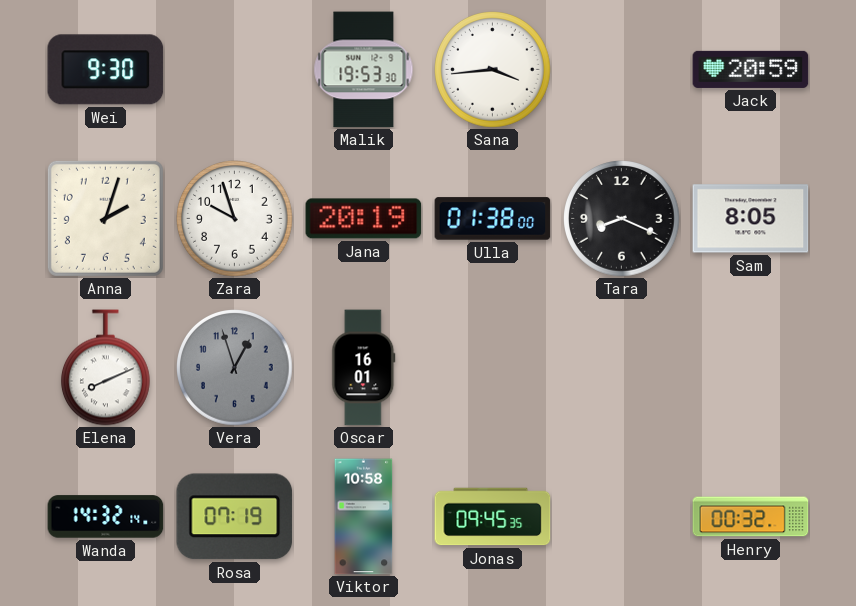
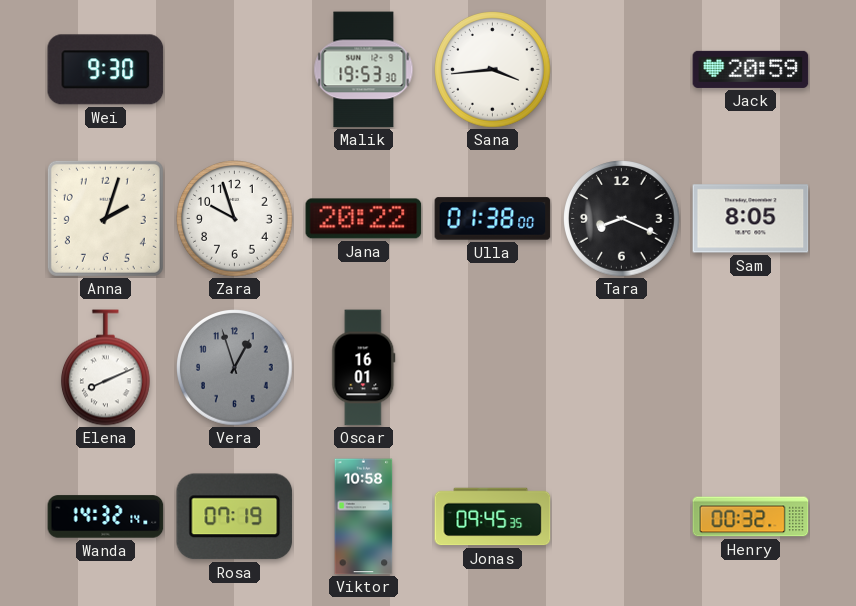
Jana: 20:19 -> 20:22
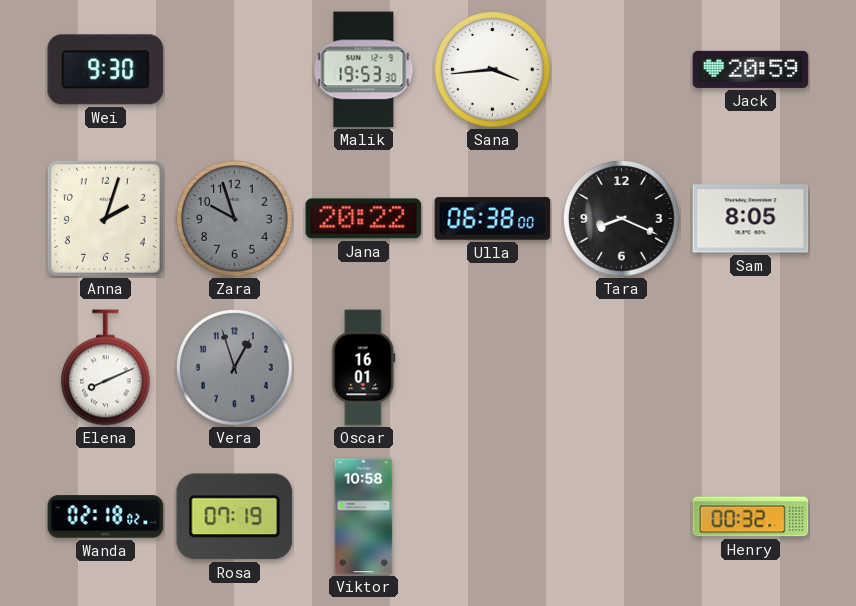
Zara dial: white -> grey
Ulla: 01:38 -> 06:38
Wanda: 14:32 -> 02:18
Jonas: 09:45 -> none
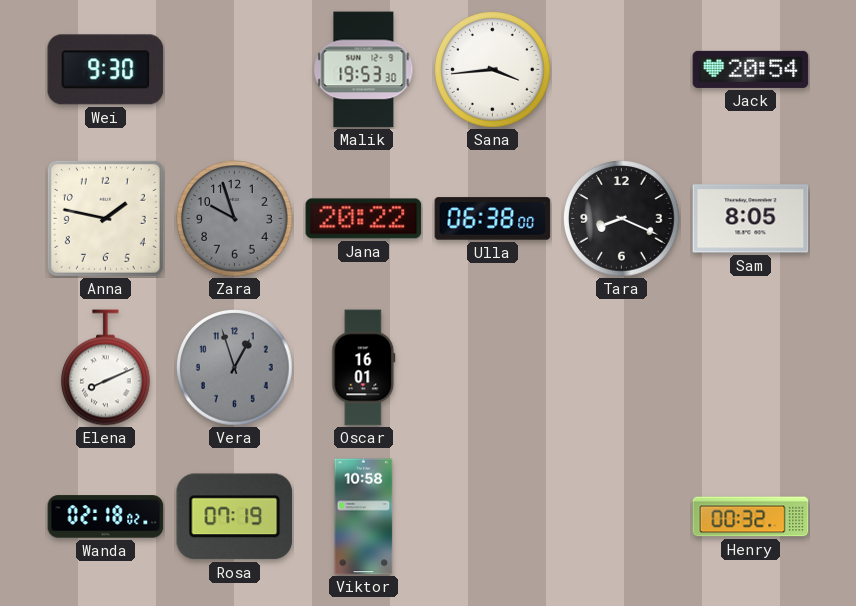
Jack: 20:59 -> 20:54
Anna: 2:03 -> 1:47
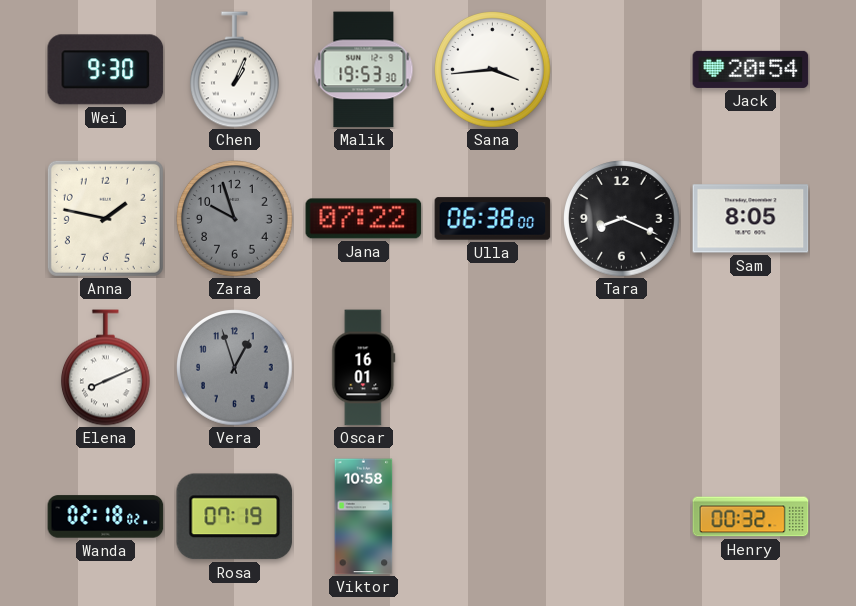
Chen: none -> 1:04
Jana: 20:22 -> 07:22
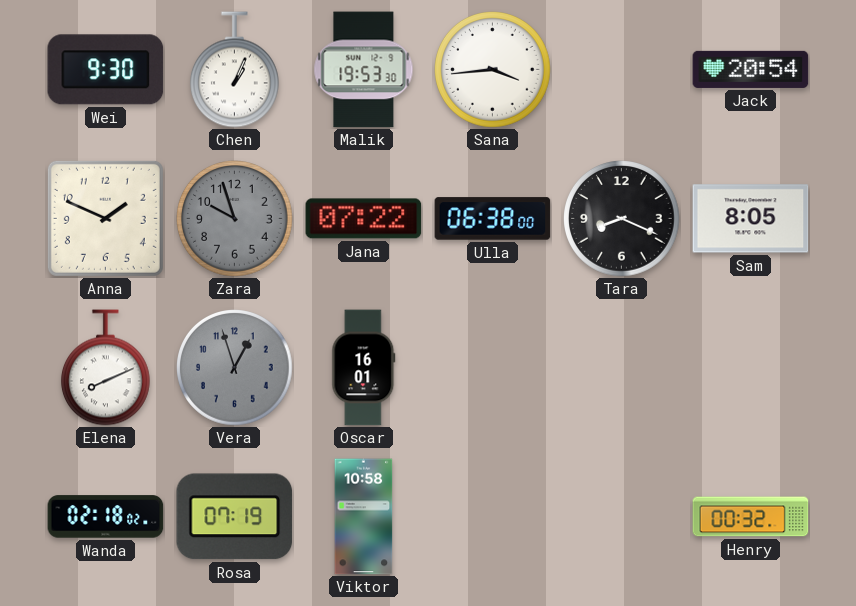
Anna: 1:47 -> 1:49
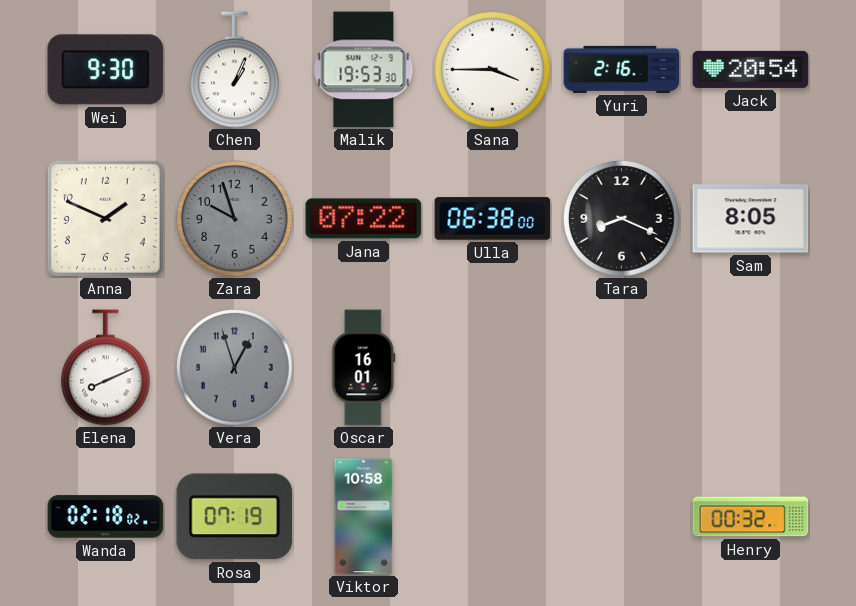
Sana: 3:44 -> 3:45
Yuri: none -> 2:16
